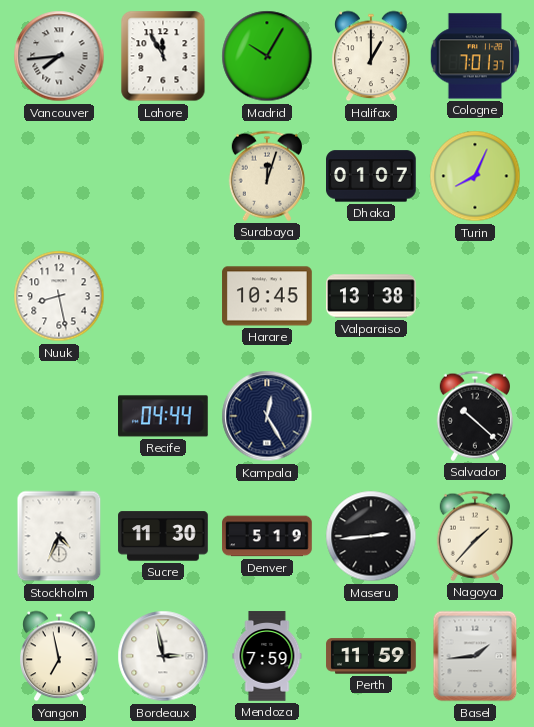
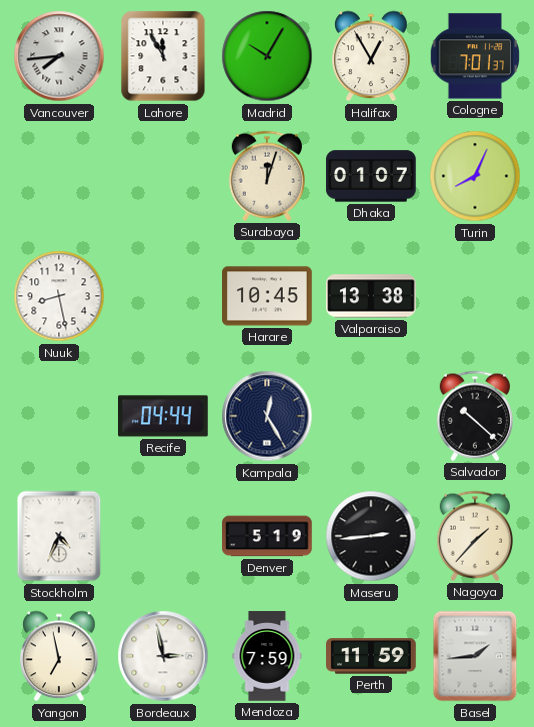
Halifax: 1:00 -> 12:55
Sucre: 11:30 -> none
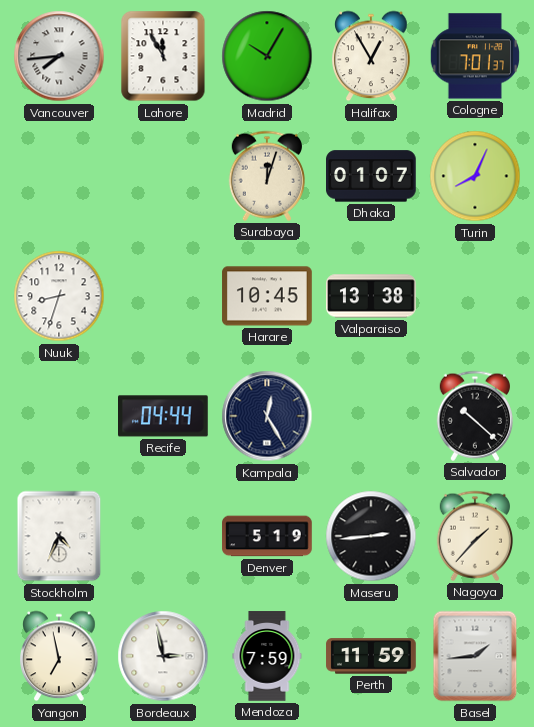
Nuuk: 8:28 -> 8:33
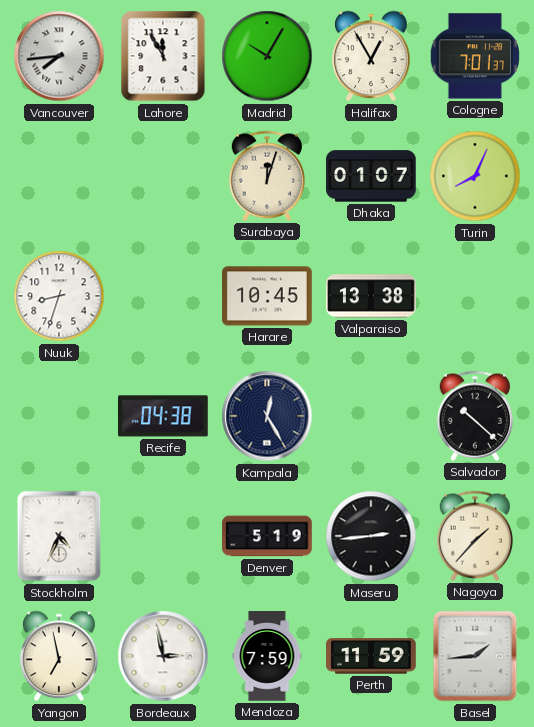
Recife: 04:44 -> 04:38
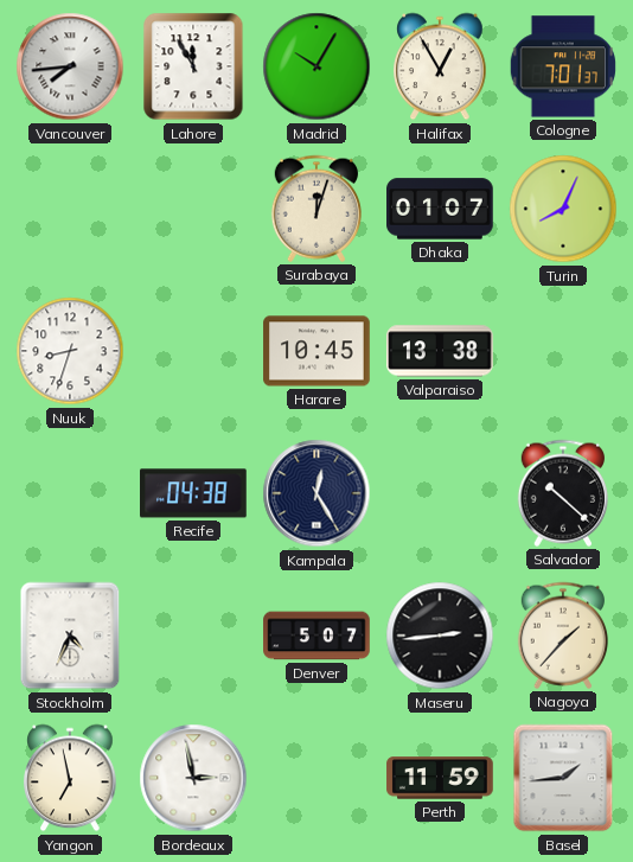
Denver: 5:19 -> 5:07
Mendoza: 7:59 -> none
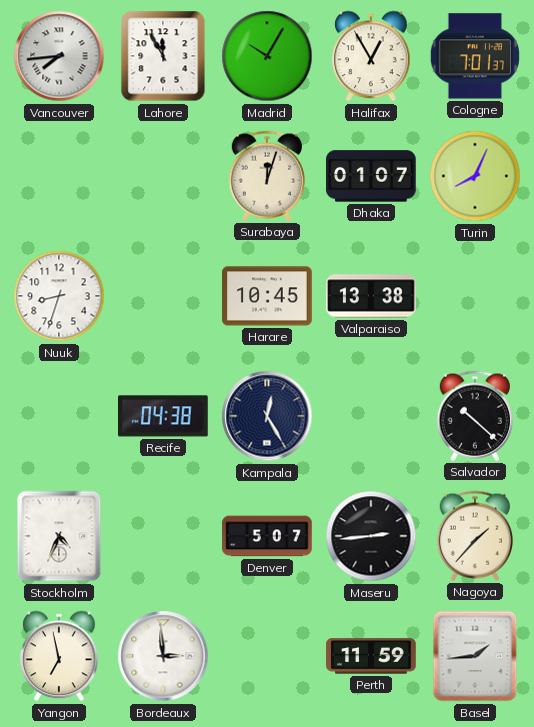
Bordeaux: 2:58 -> 2:59
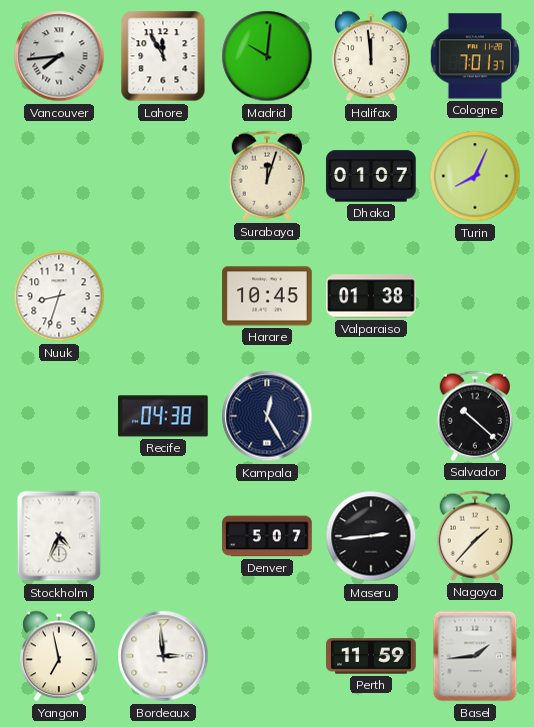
Madrid: 10:05 -> 10:01
Halifax: 12:55 -> 11:59
Valparaiso: 13:38 -> 01:38
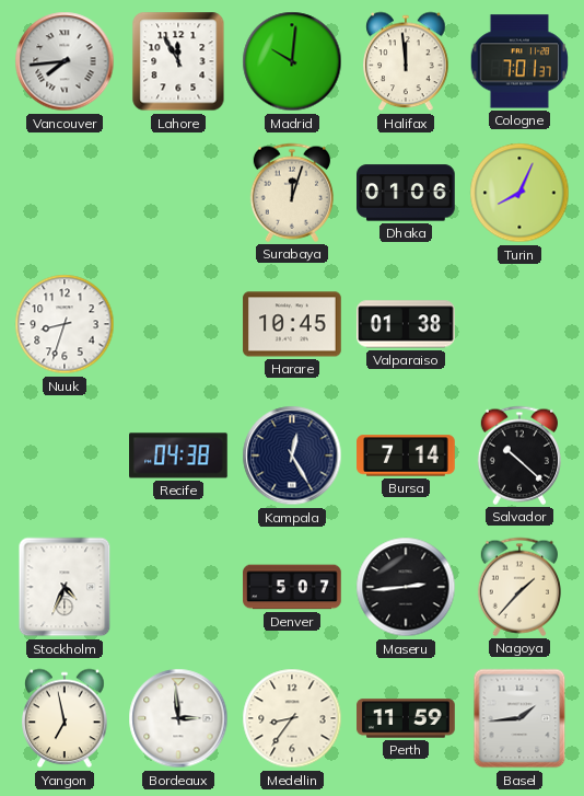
Dhaka: 01:07 -> 01:06
Bursa: none -> 7:14
Medellin: none -> 8:36
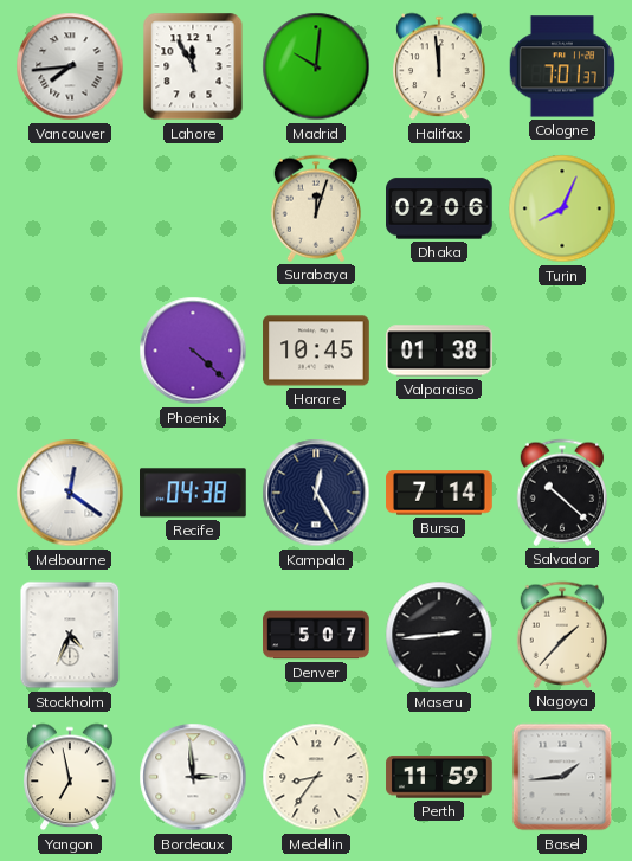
Dhaka: 01:06 -> 02:06
Nuuk: 8:33 -> none
Phoenix: none -> 4:22
Melbourne: none -> 12:21
